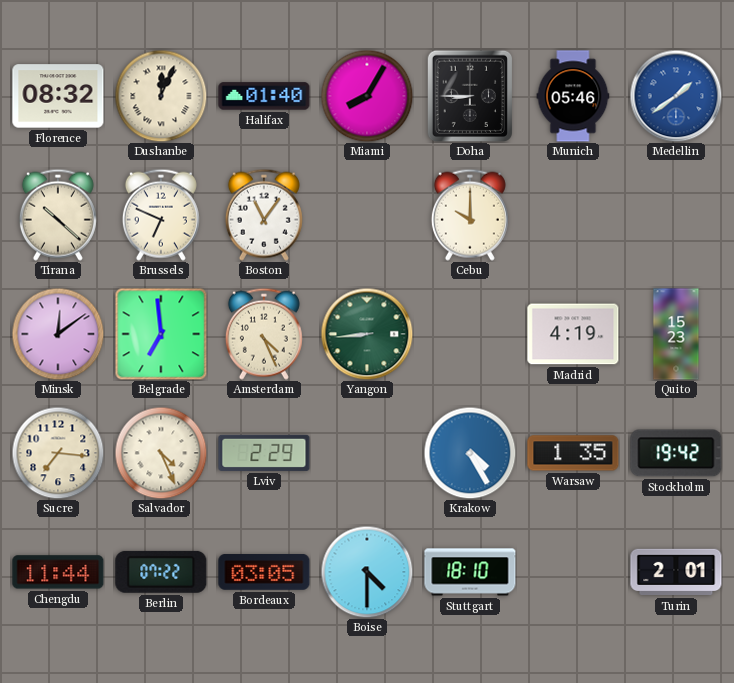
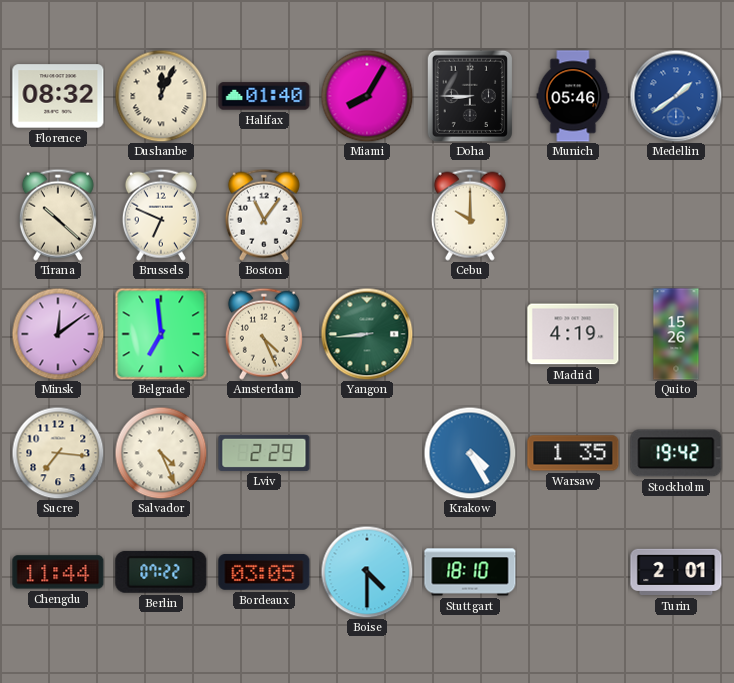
Quito: 15:23 -> 15:26
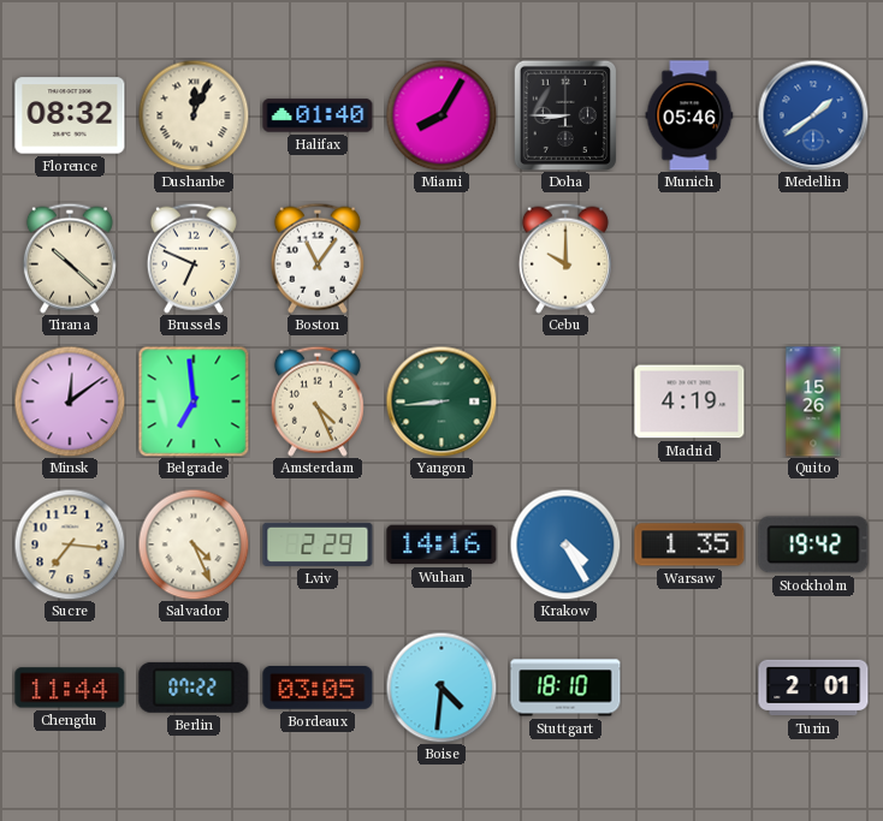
Wuhan: none -> 14:16
Boise: 4:30 -> 4:31
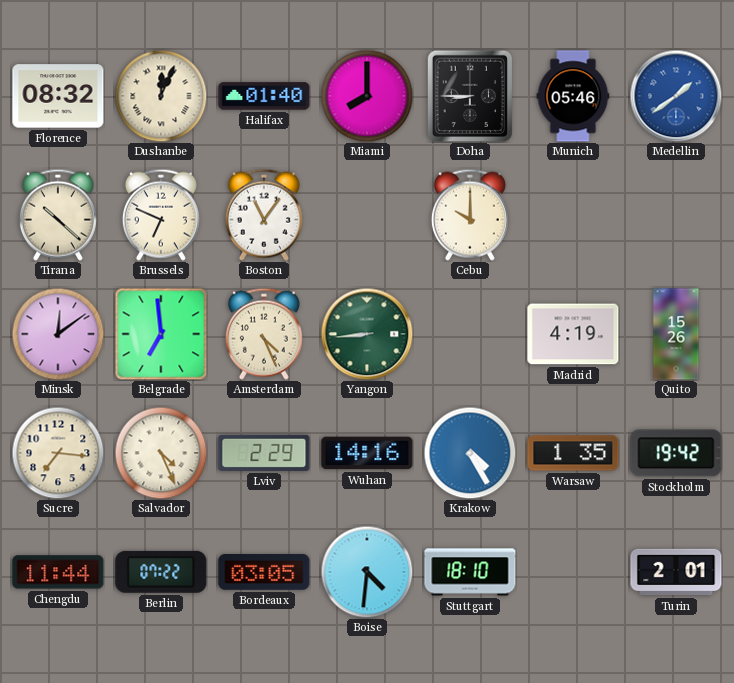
Miami: 8:05 -> 8:00
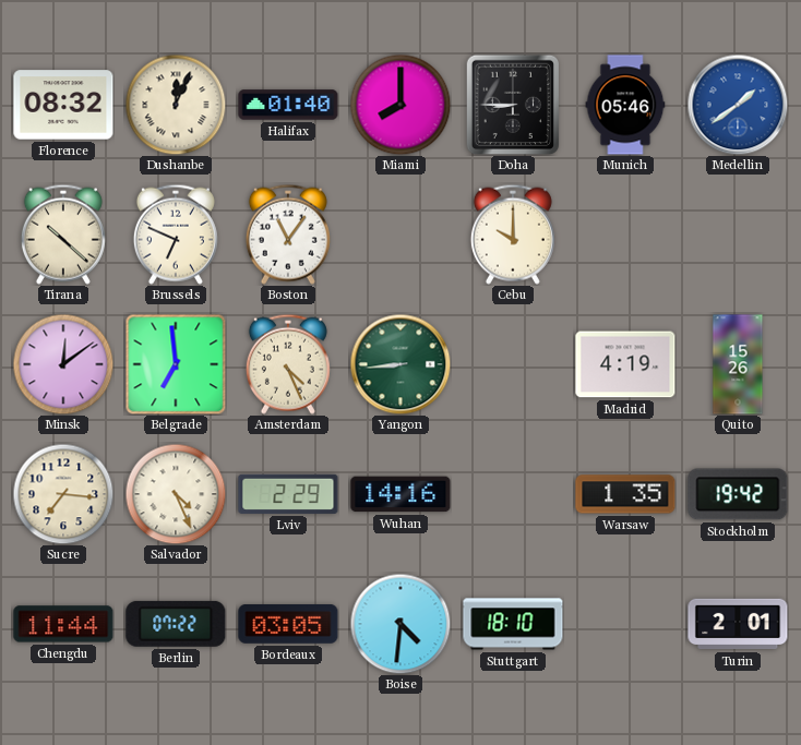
Krakow: 4:25 -> none
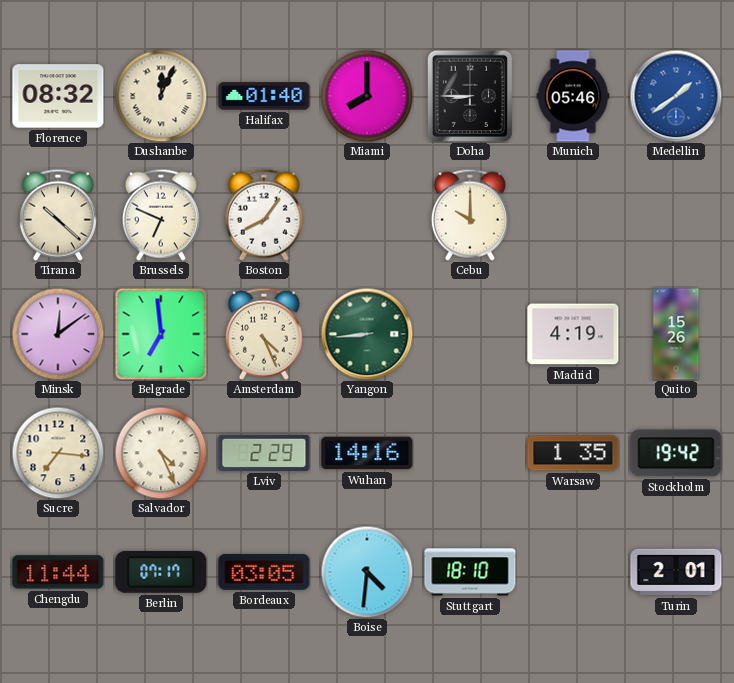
Boston: 11:06 -> 8:06
Berlin: 07:22 -> 07:17
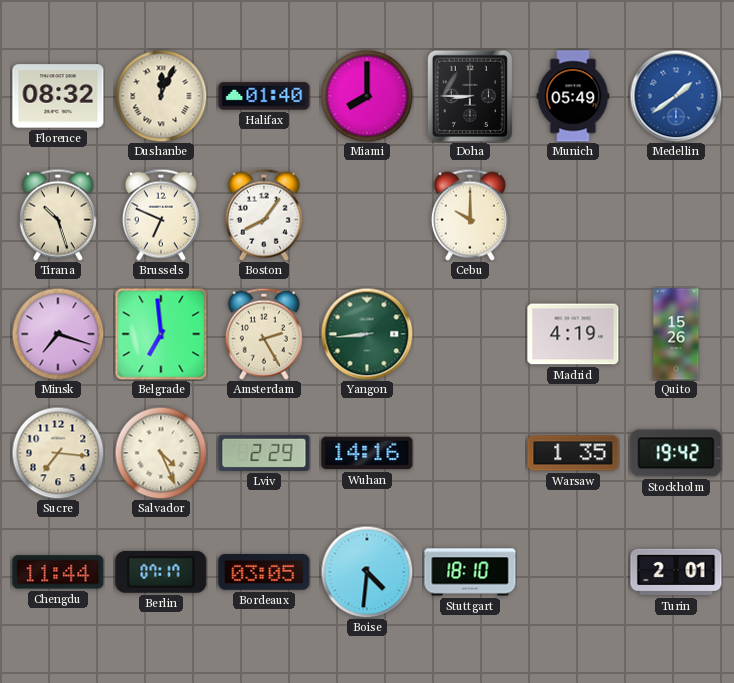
Munich: 05:46 -> 05:49
Tirana: 10:22 -> 10:27
Minsk: 12:09 -> 7:18
Amsterdam: 4:26 -> 2:25
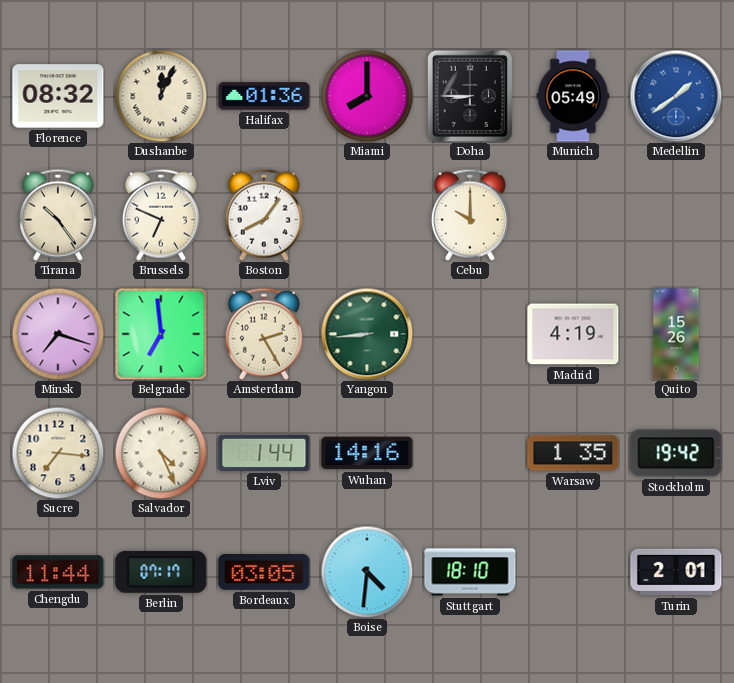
Halifax: 01:40 -> 01:36
Tirana: 10:27 -> 10:24
Lviv: 2:29 -> 1:44
